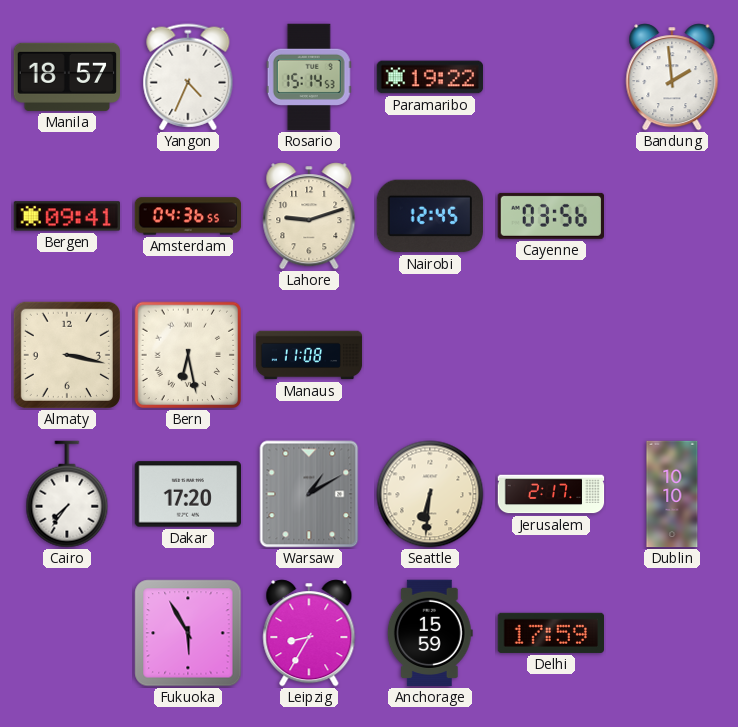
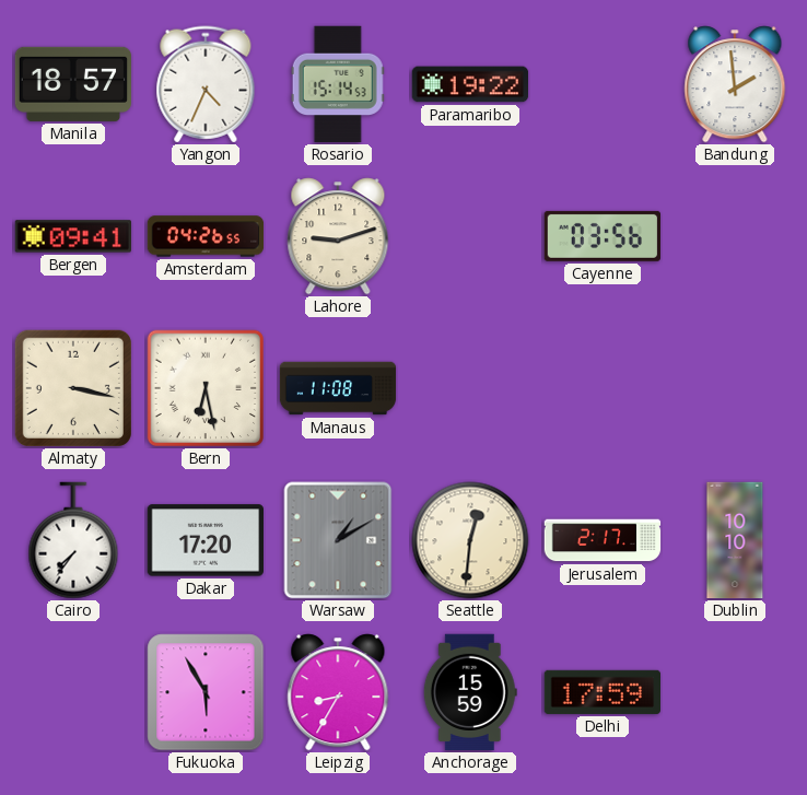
Amsterdam: 04:36 -> 04:26
Nairobi: 12:45 -> none
Seattle: 6:31 -> 12:31
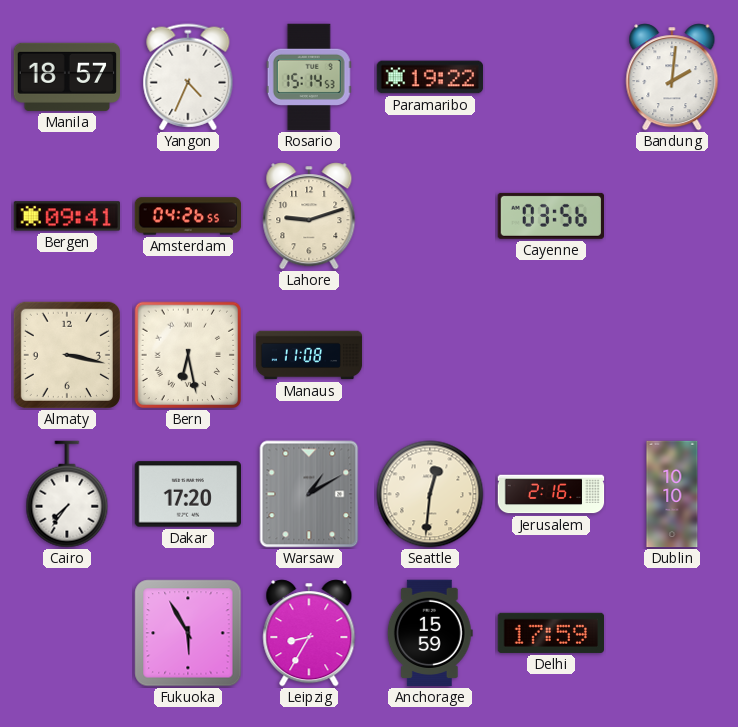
Bandung: 1:59 -> 2:01
Jerusalem: 2:17 -> 2:16
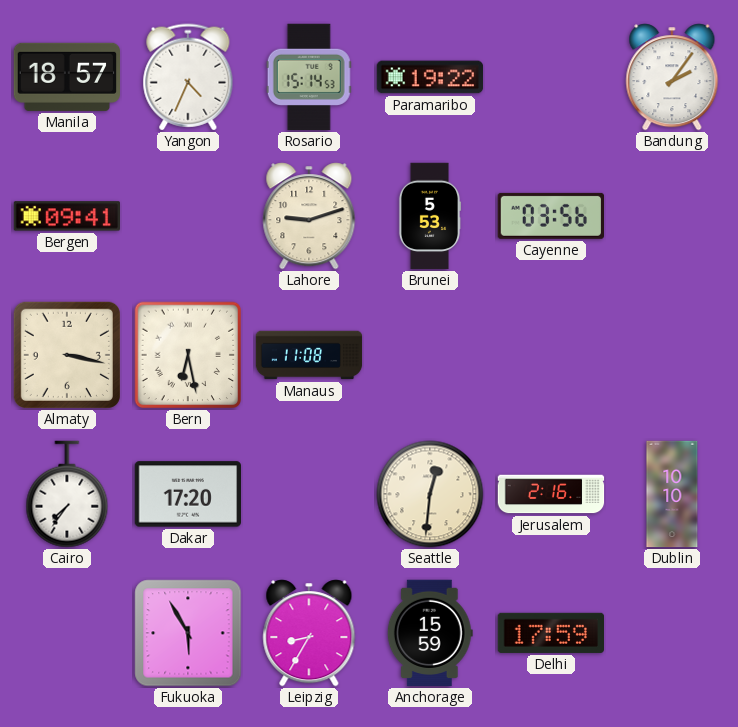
Bandung: 2:01 -> 2:06
Amsterdam: 04:26 -> none
Brunei: none -> 5:53
Warsaw: 1:10 -> none
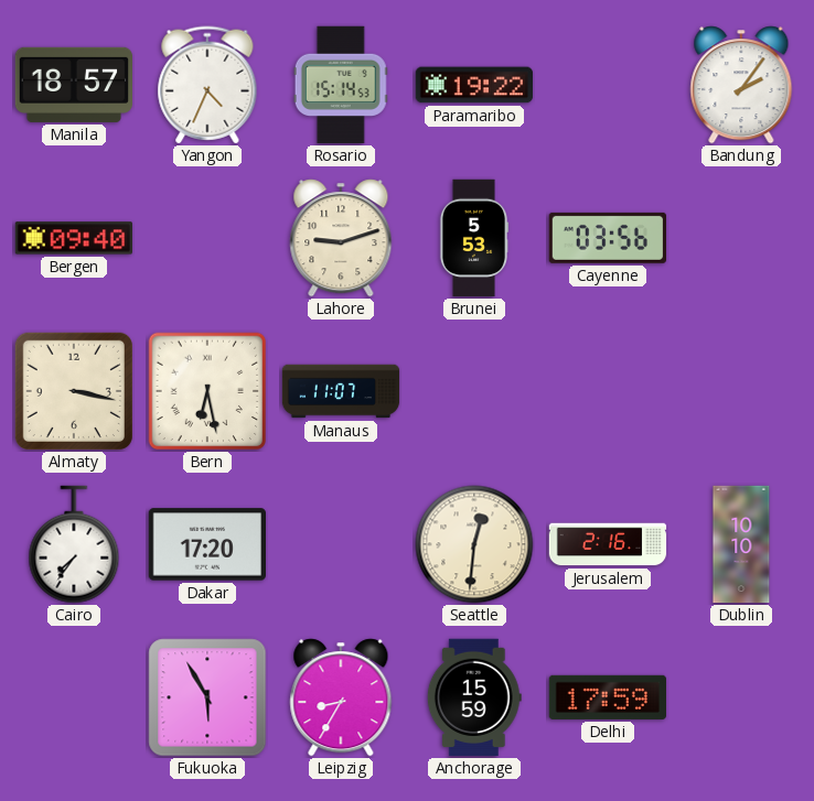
Bergen: 09:41 -> 09:40
Manaus: 11:08 -> 11:07
